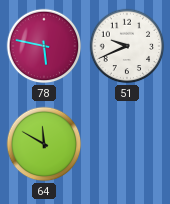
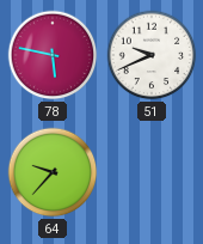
64: 11:50 -> 9:37
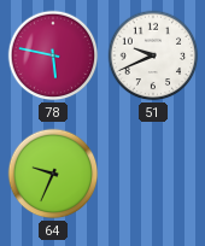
64: 9:37 -> 9:34
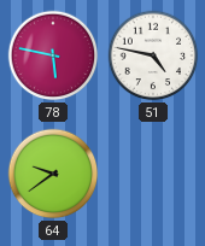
51: 9:41 -> 4:47
64: 9:34 -> 9:39
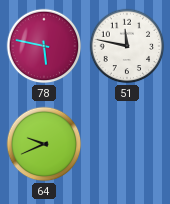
51: 4:47 -> 11:47
64: 9:39 -> 9:41
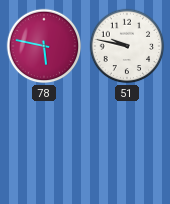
51: 11:47 -> 9:47
64: 9:41 -> none
